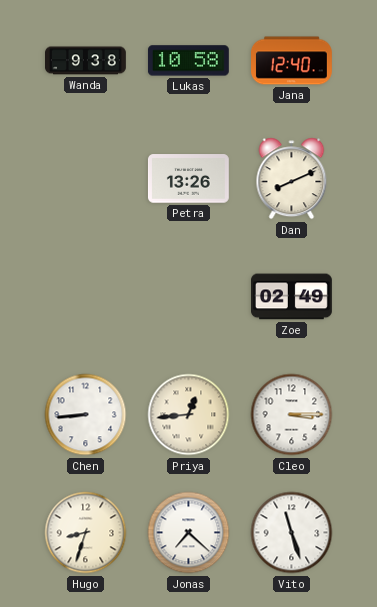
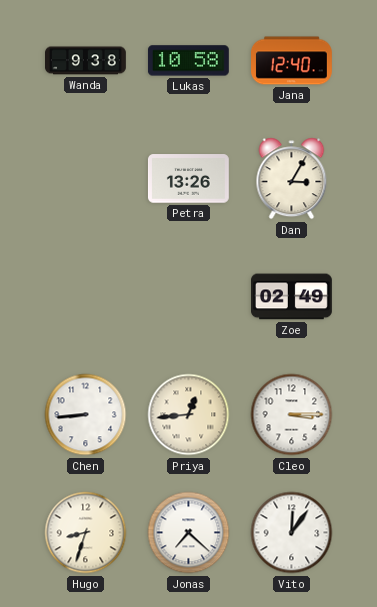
Dan: 8:11 -> 3:05
Vito: 11:27 -> 12:06
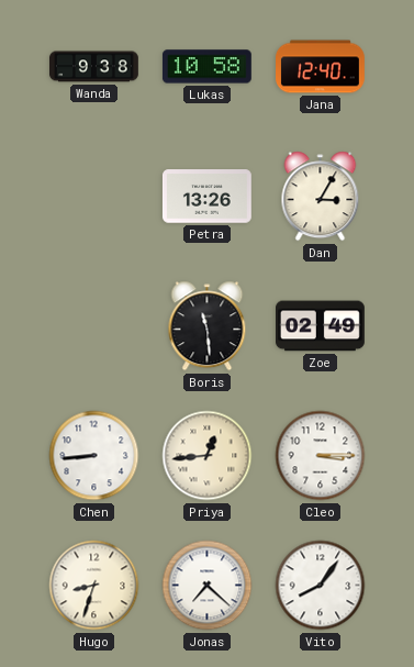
Boris: none -> 11:29
Vito: 12:06 -> 8:06
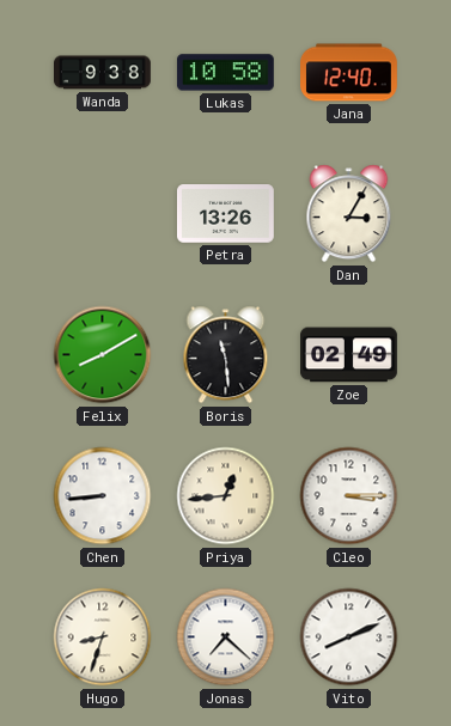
Felix: none -> 8:10
Vito: 8:06 -> 8:11
